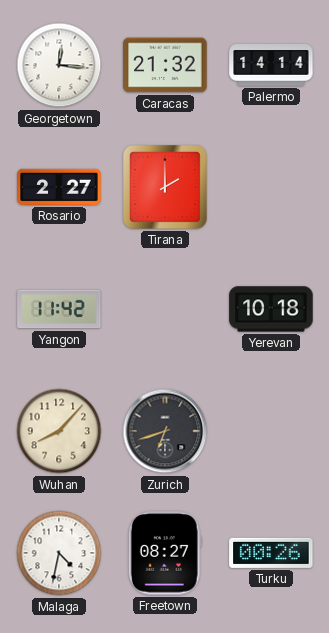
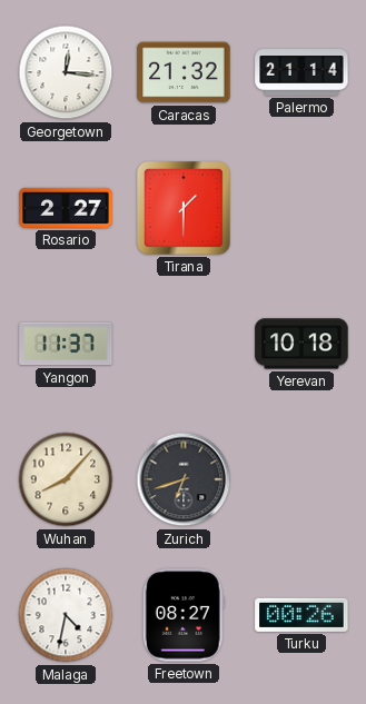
Palermo: 14:14 -> 21:14
Tirana: 2:00 -> 1:30
Yangon: 11:42 -> 11:37
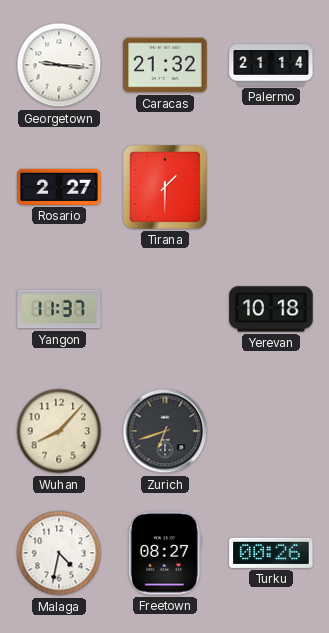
Georgetown: 12:16 -> 9:16
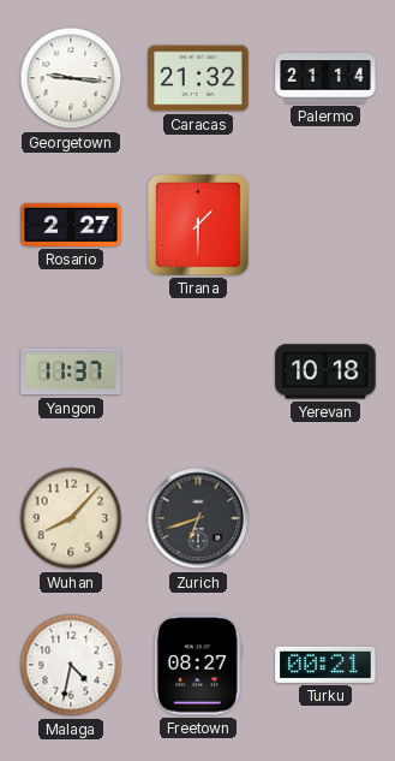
Turku: 00:26 -> 00:21
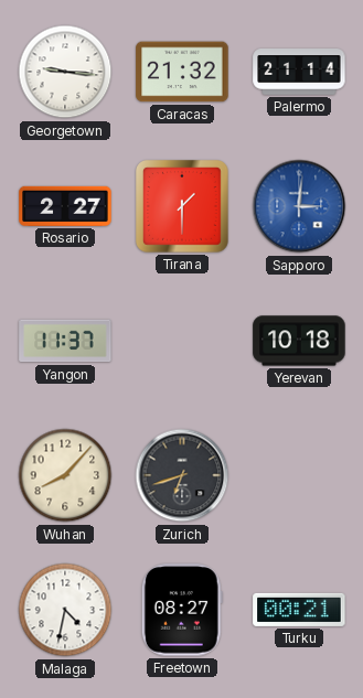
Sapporo: none -> 3:01
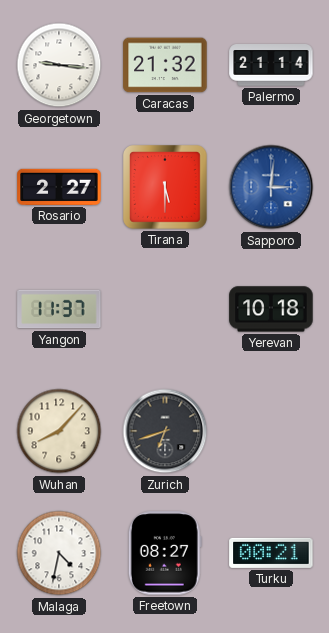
Tirana: 1:30 -> 5:30
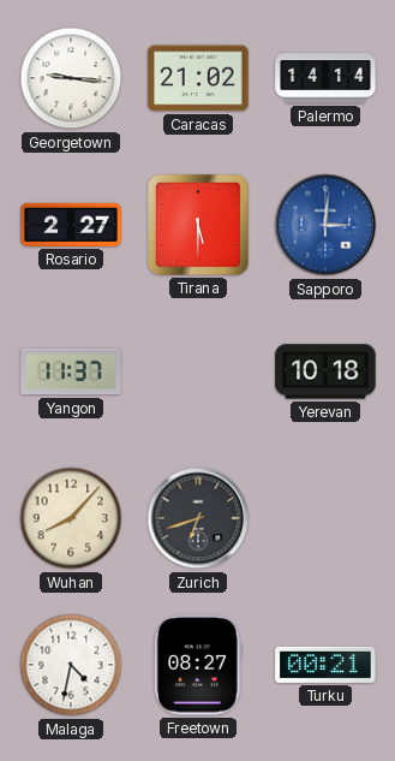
Caracas: 21:32 -> 21:02
Palermo: 21:14 -> 14:14
